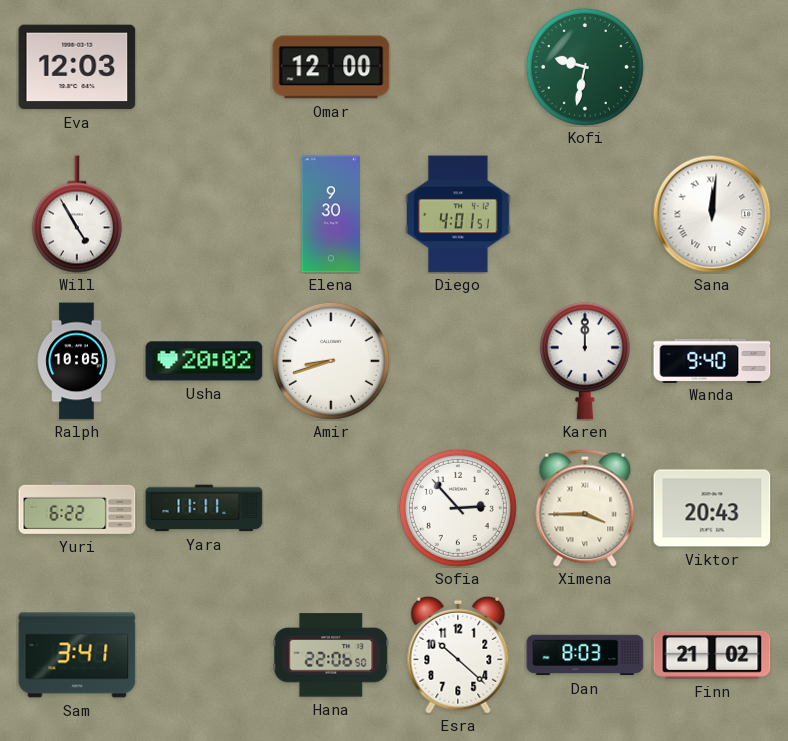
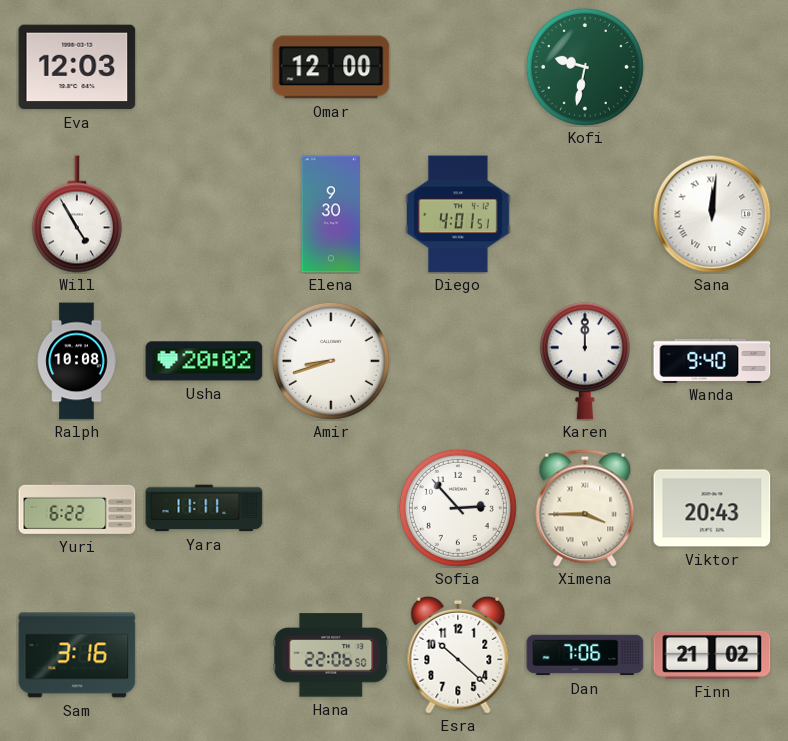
Ralph: 10:05 -> 10:08
Sam: 3:41 -> 3:16
Dan: 8:03 -> 7:06
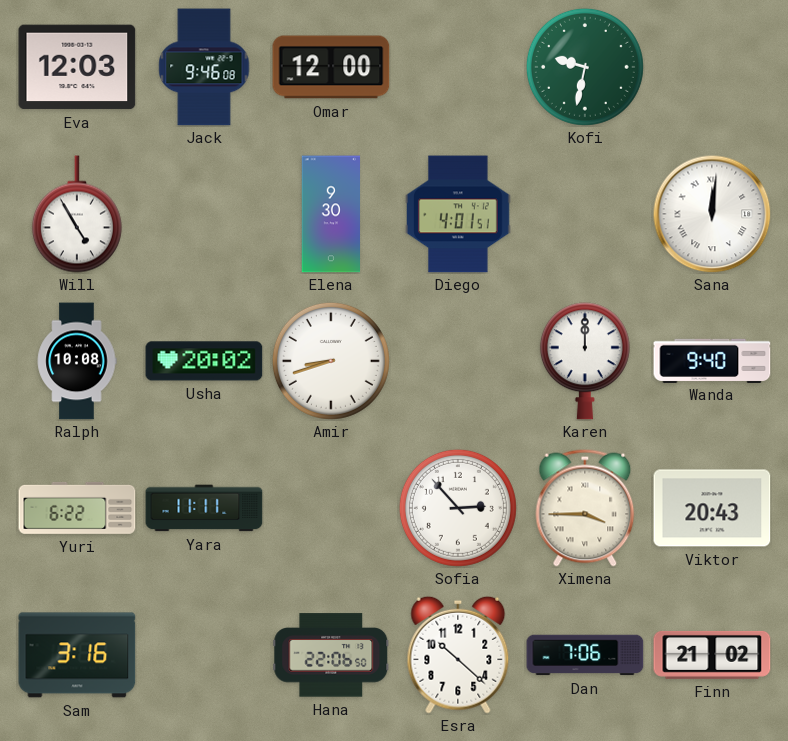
Jack: none -> 9:46
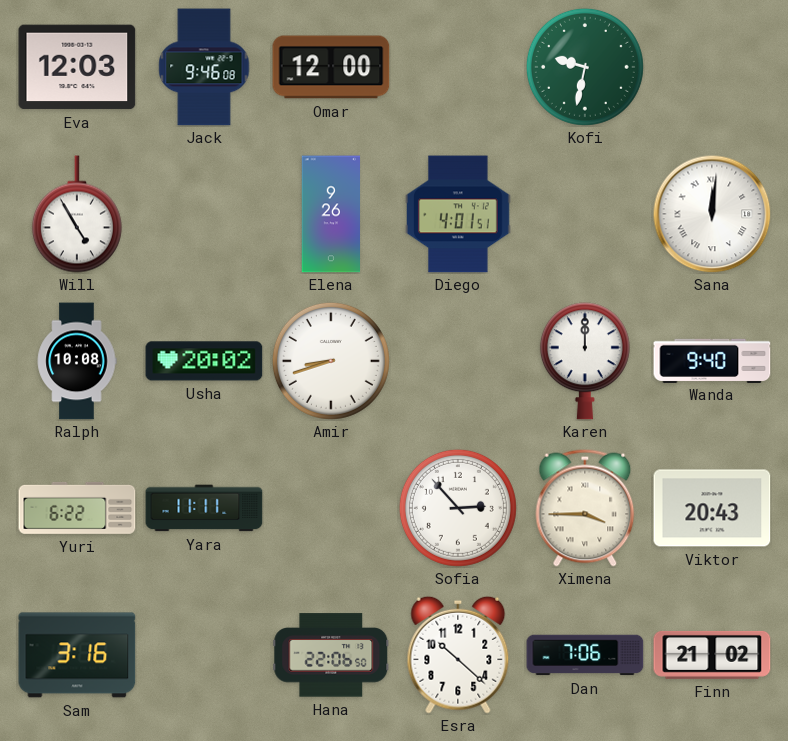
Elena: 9:30 -> 9:26
